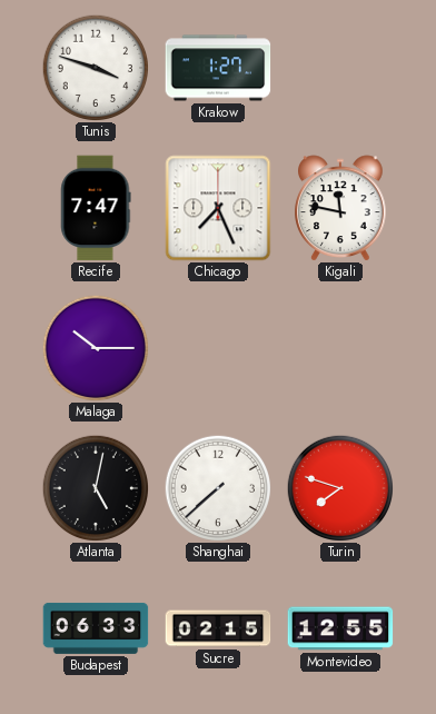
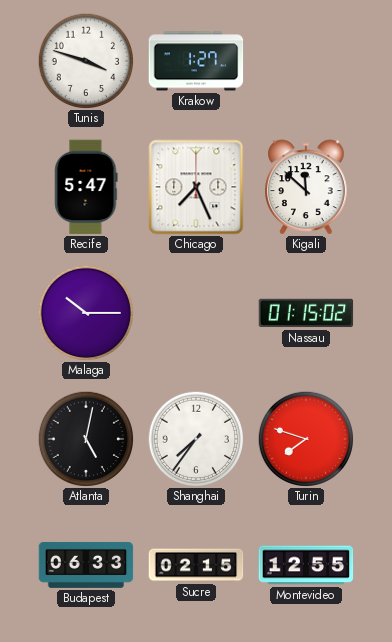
Recife: 7:47 -> 5:47
Kigali: 11:47 -> 11:52
Nassau: none -> 01:15
Shanghai: 7:38 -> 7:36
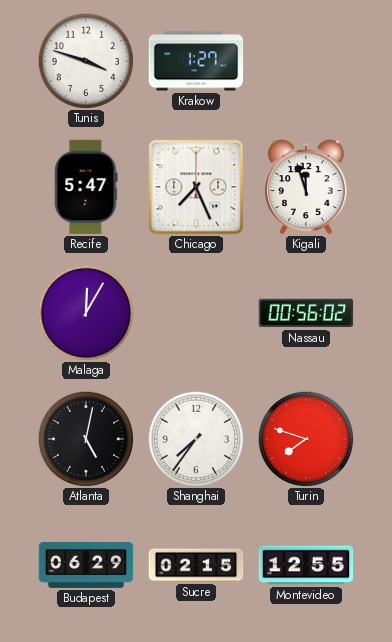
Kigali: 11:52 -> 11:57
Malaga: 10:15 -> 12:05
Nassau: 01:15 -> 00:56
Budapest: 06:33 -> 06:29
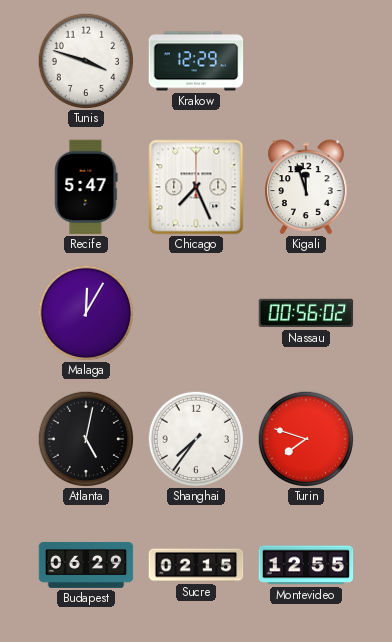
Krakow: 1:27 -> 12:29
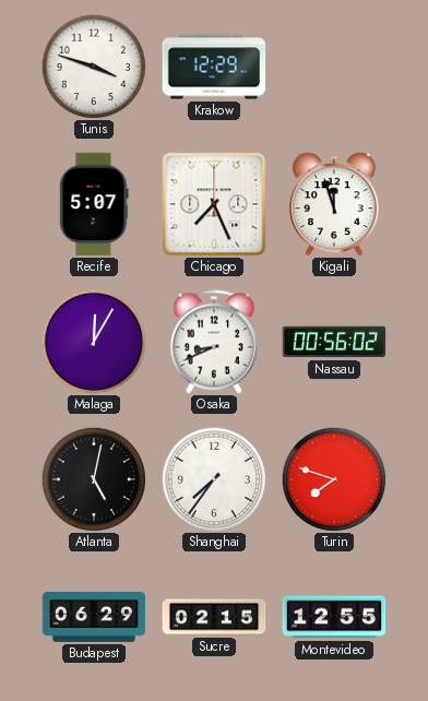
Recife: 5:47 -> 5:07
Osaka: none -> 8:41
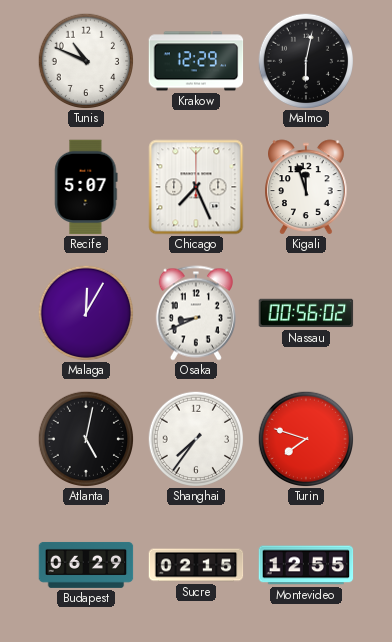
Tunis: 3:48 -> 10:49
Malmo: none -> 6:02
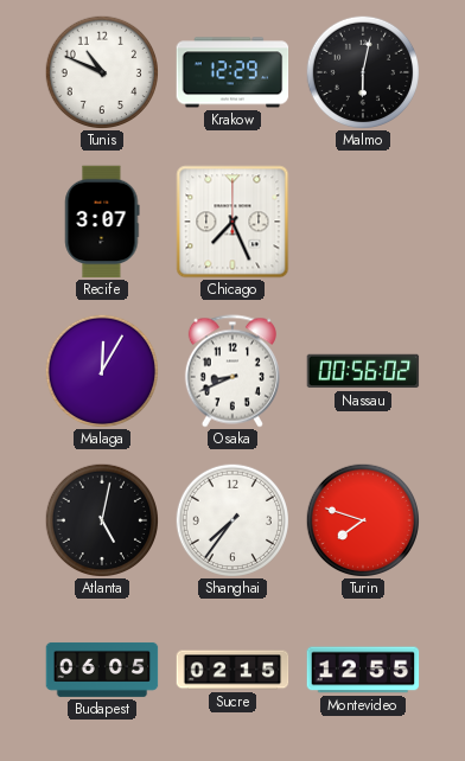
Recife: 5:07 -> 3:07
Kigali: 11:57 -> none
Budapest: 06:29 -> 06:05
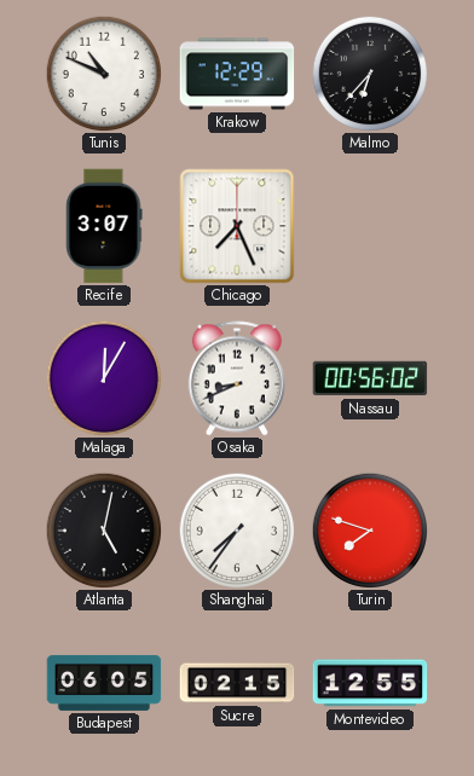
Malmo: 6:02 -> 6:37
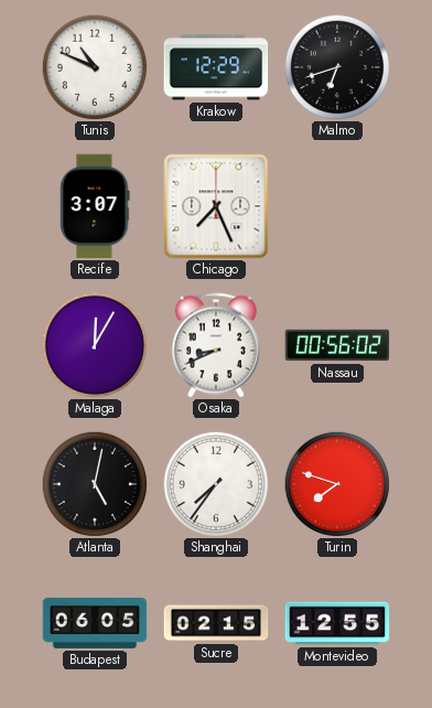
Malmo: 6:37 -> 6:42
